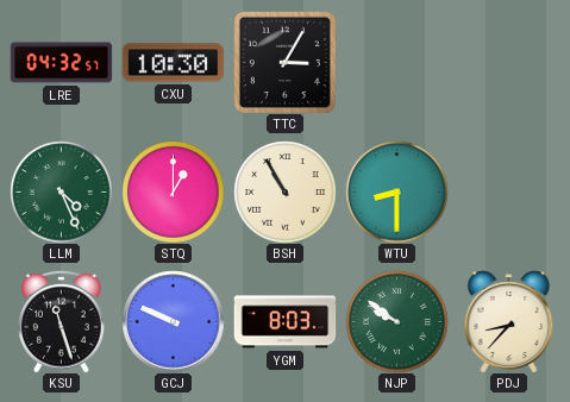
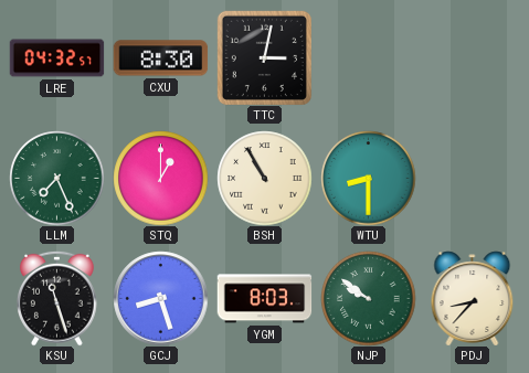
CXU: 10:30 -> 8:30
TTC: 3:05 -> 3:02
LLM: 4:26 -> 7:26
GCJ: 9:49 -> 8:27
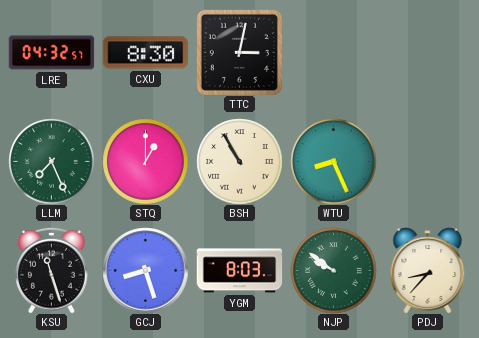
WTU: 8:30 -> 8:26
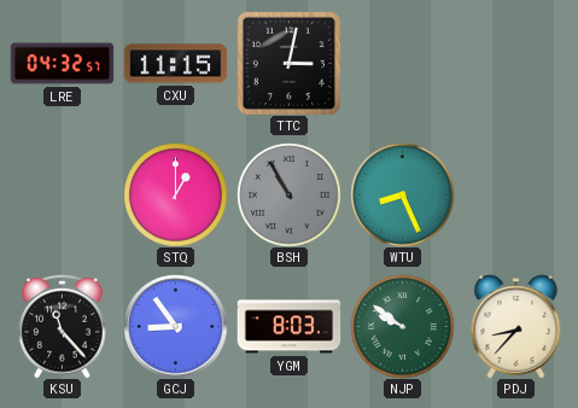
CXU: 8:30 -> 11:15
LLM: 7:26 -> none
BSH dial: cream -> grey
KSU: 11:27 -> 11:23
GCJ: 8:27 -> 8:54
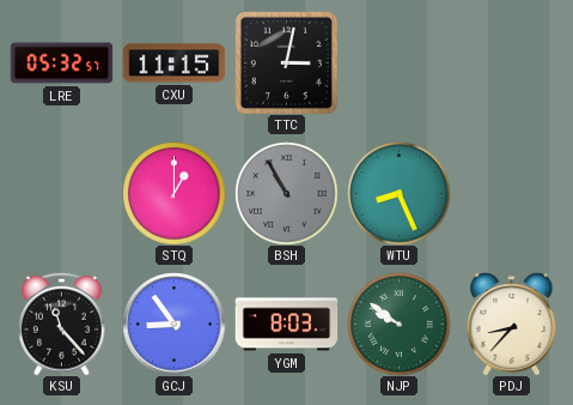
LRE: 04:32 -> 05:32
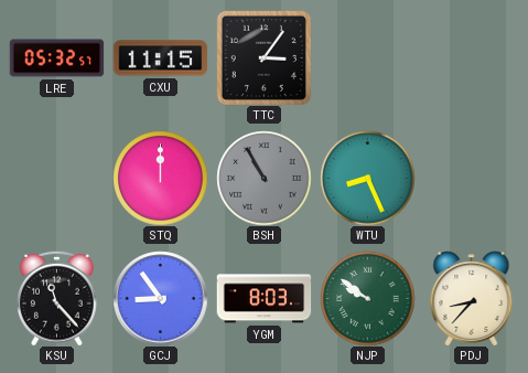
TTC: 3:02 -> 3:06
STQ: 1:00 -> 12:00
